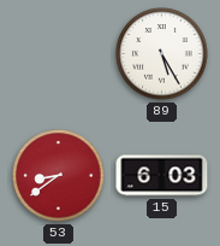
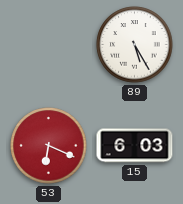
53: 8:39 -> 6:19
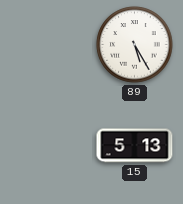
53: 6:19 -> none
15: 6:03 -> 5:13
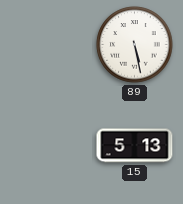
89: 5:25 -> 5:28
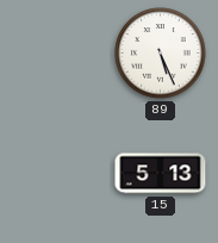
89: 5:28 -> 5:26
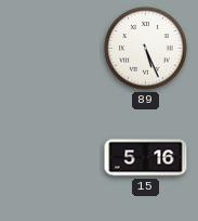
15: 5:13 -> 5:16
